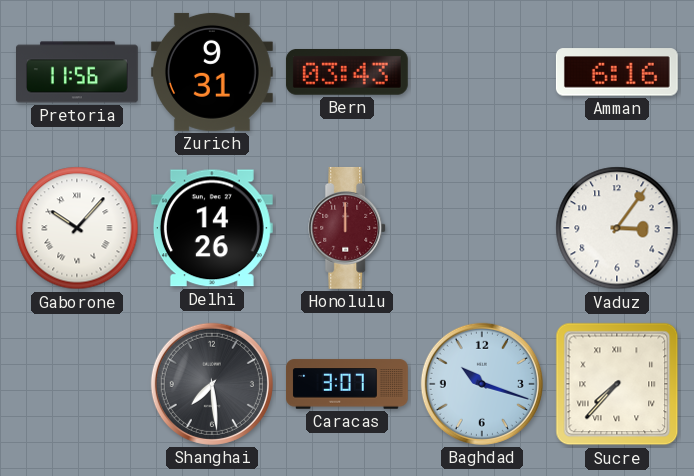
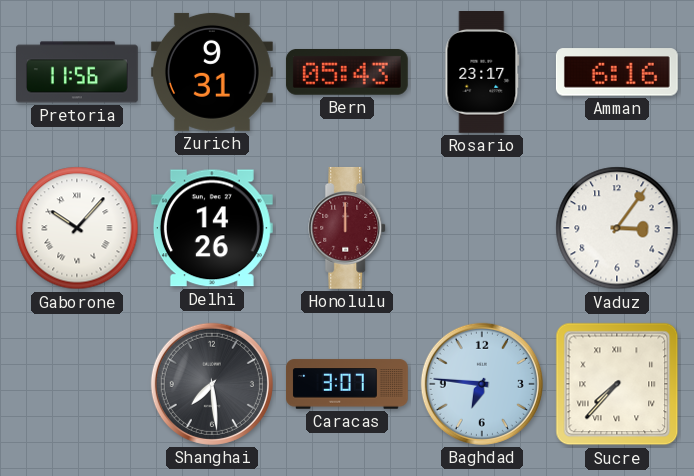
Bern: 03:43 -> 05:43
Rosario: none -> 23:17
Baghdad: 10:18 -> 6:46
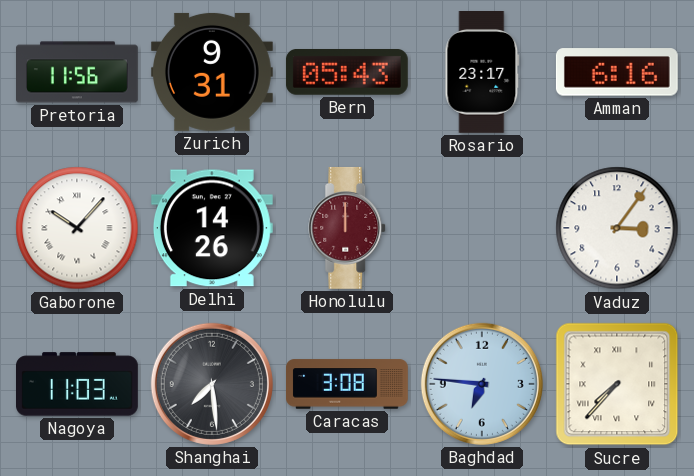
Nagoya: none -> 11:03
Caracas: 3:07 -> 3:08
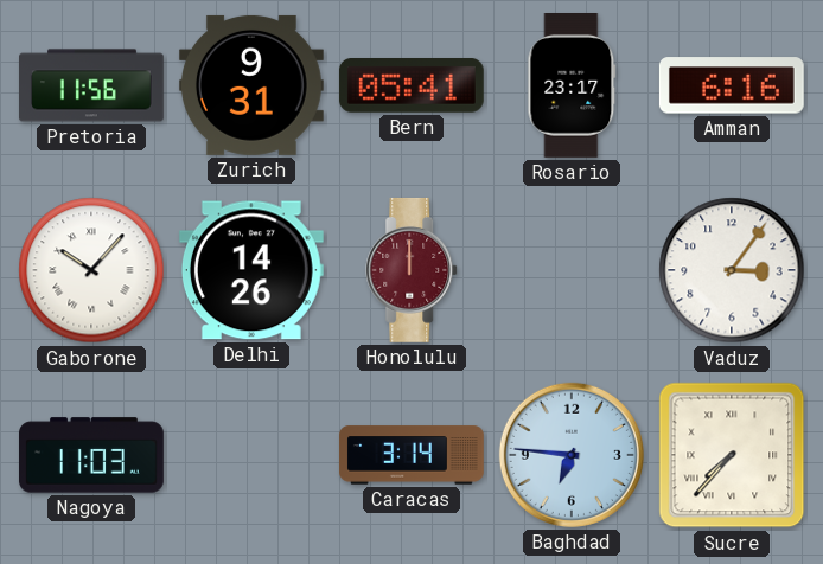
Bern: 05:43 -> 05:41
Shanghai: 7:29 -> none
Caracas: 3:08 -> 3:14
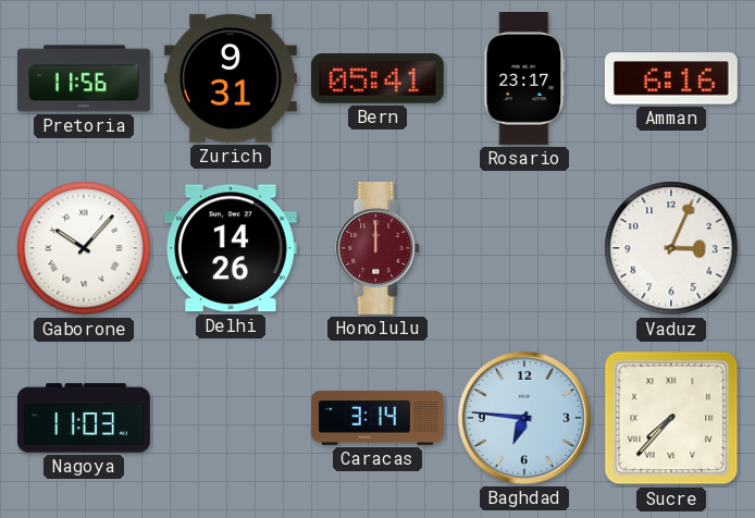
Vaduz: 3:06 -> 3:04
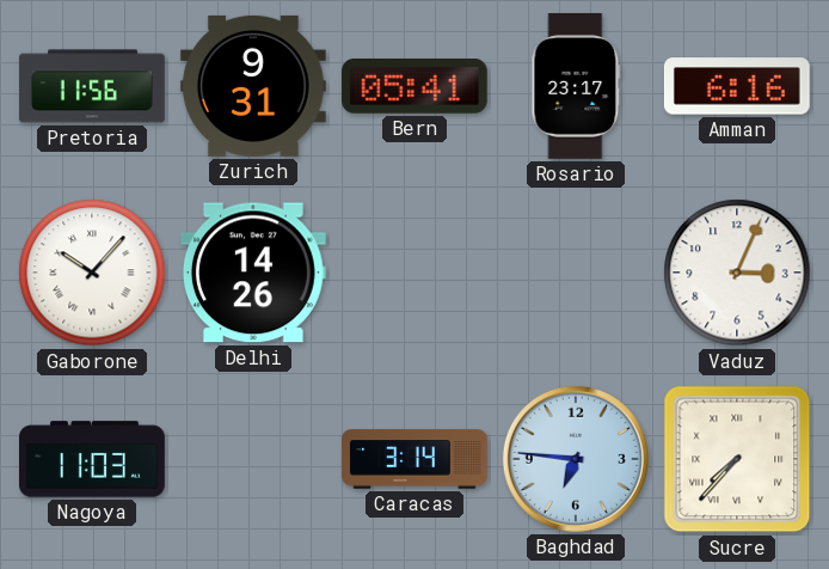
Honolulu: 12:00 -> none
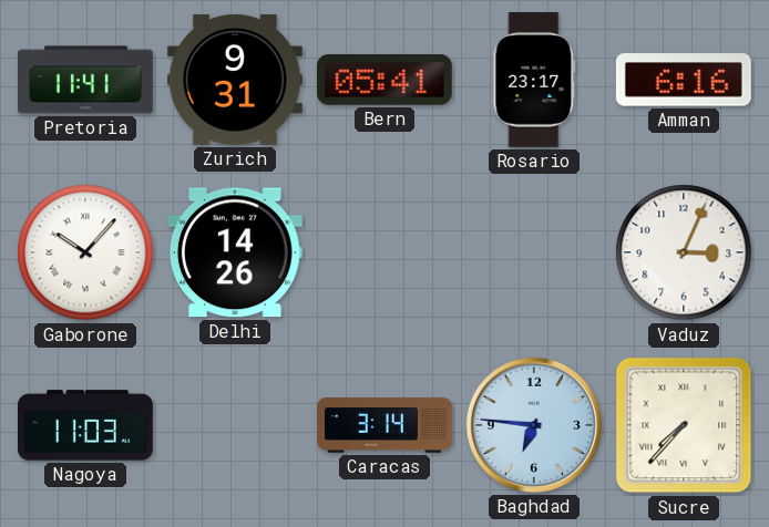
Pretoria: 11:56 -> 11:41
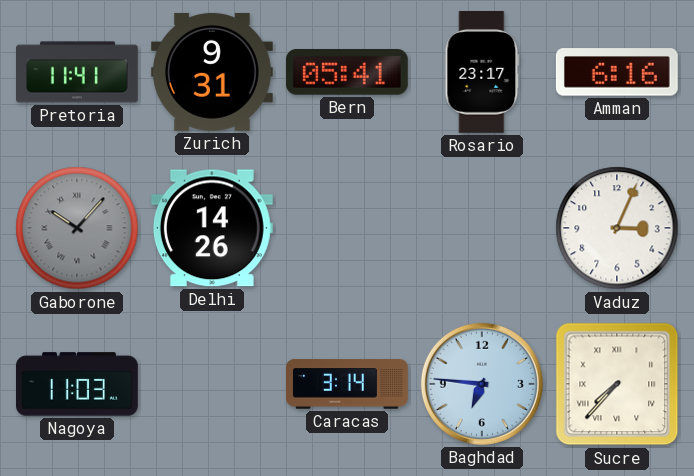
Gaborone dial: white -> grey
